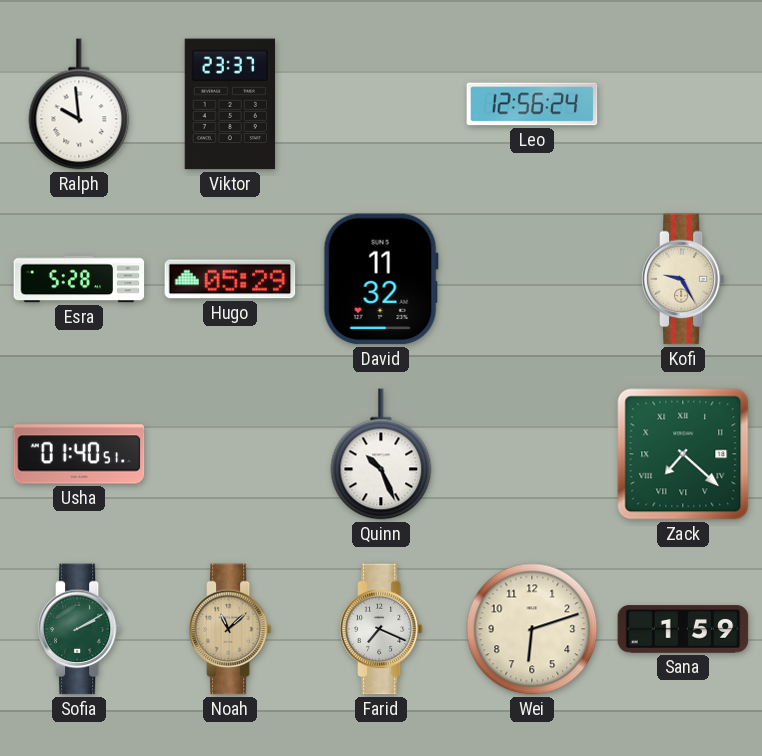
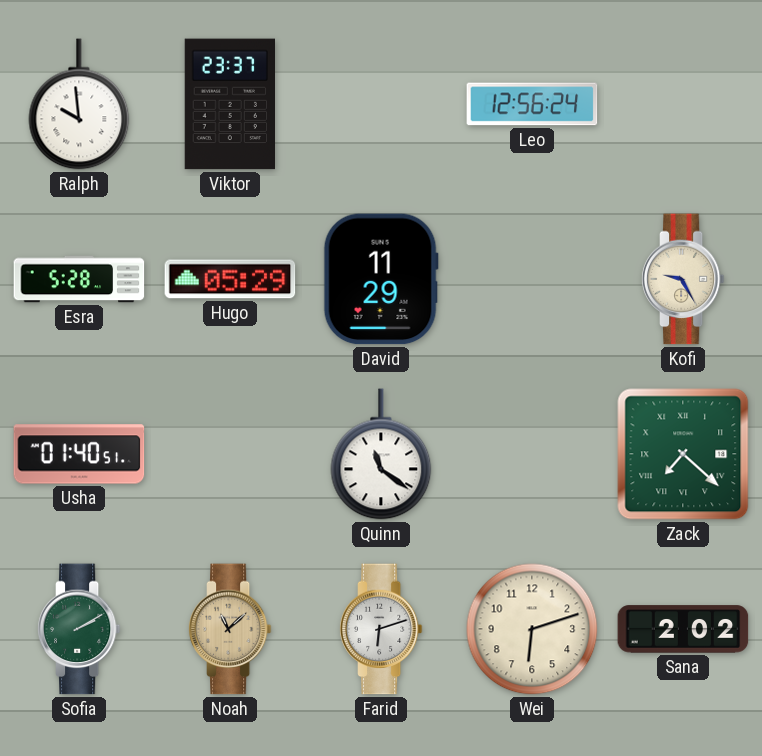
David: 11:32 -> 11:29
Quinn: 10:26 -> 11:21
Farid: 7:19 -> 6:12
Sana: 1:59 -> 2:02
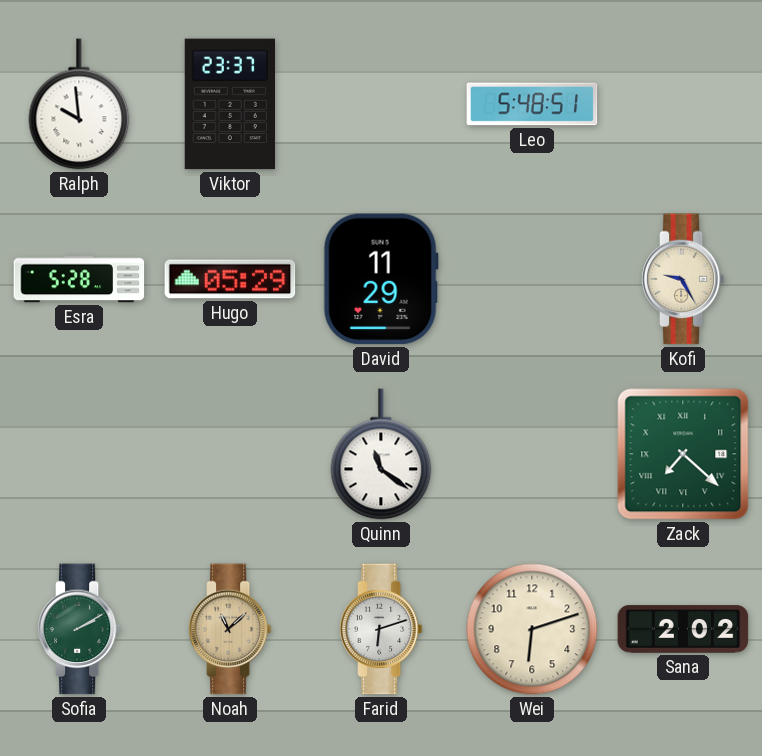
Leo: 12:56 -> 5:48
Usha: 01:40 -> none
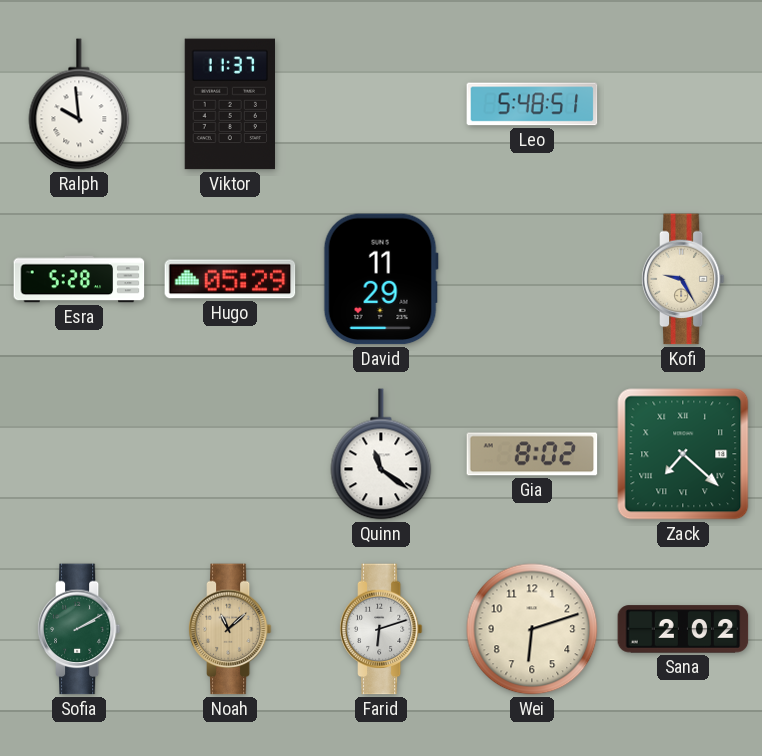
Viktor: 23:37 -> 11:37
Gia: none -> 8:02
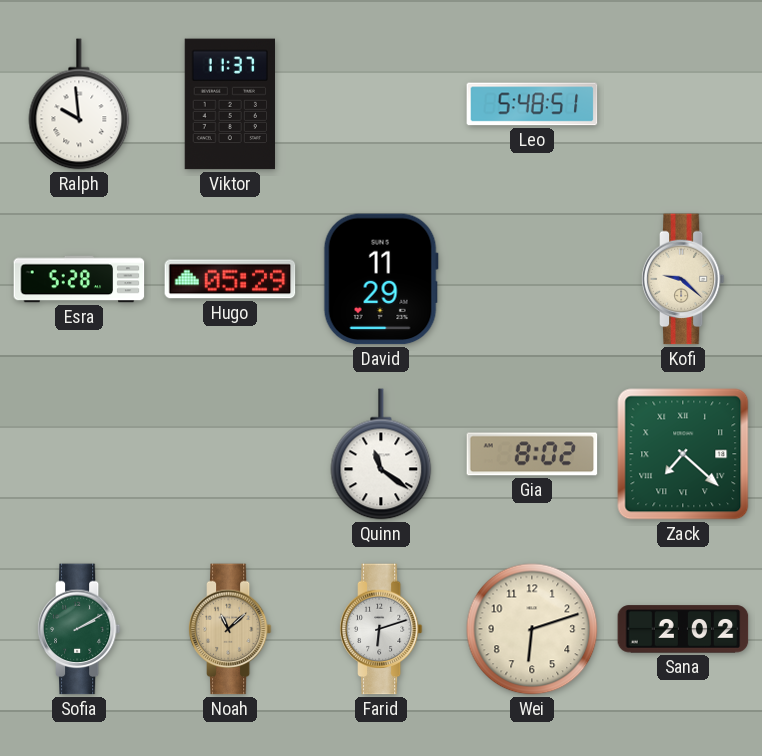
Kofi: 9:25 -> 9:22
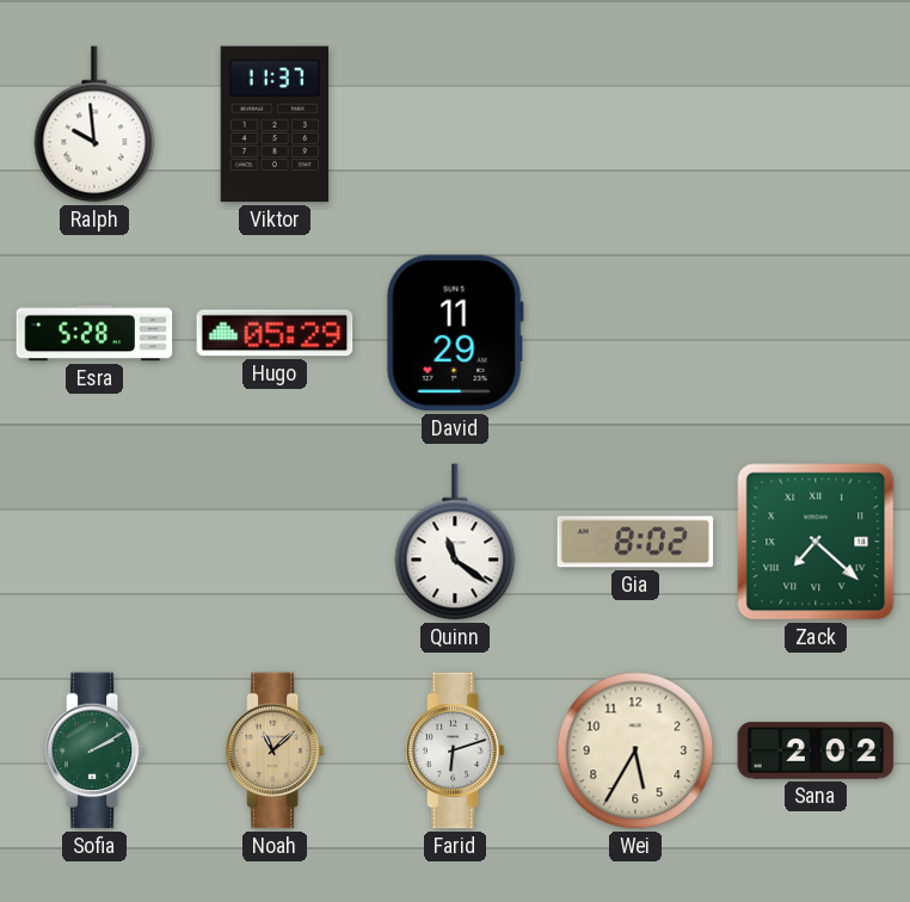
Leo: 5:48 -> none
Kofi: 9:22 -> none
Wei: 6:12 -> 5:35
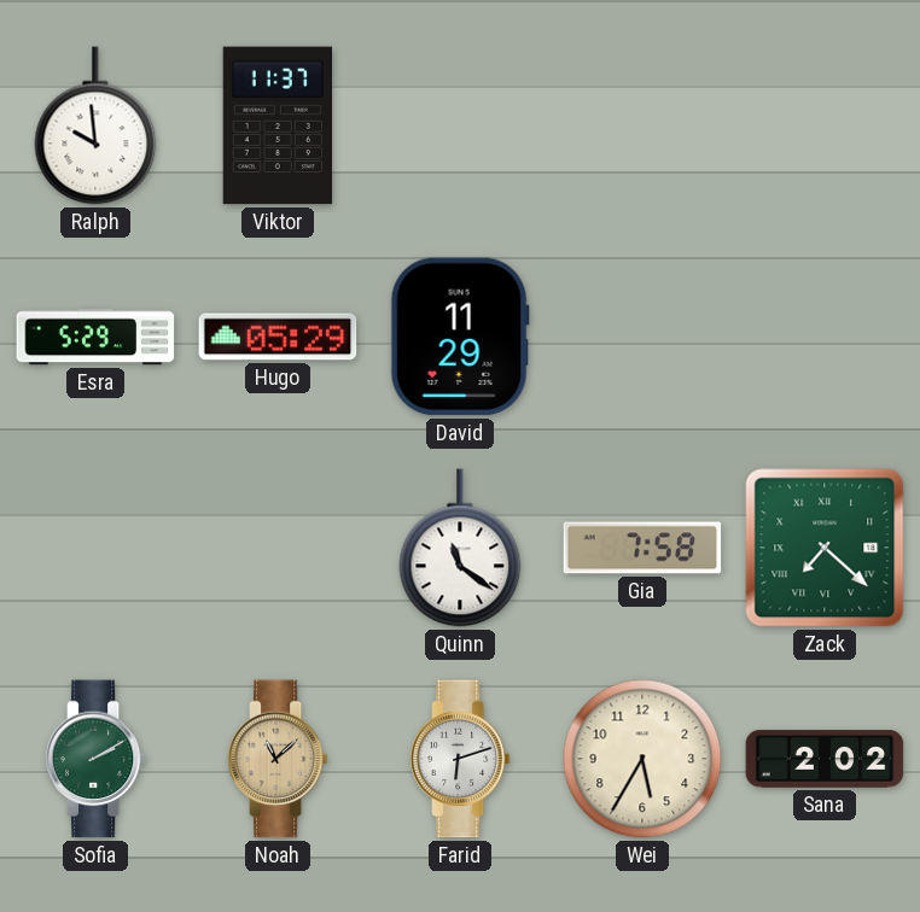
Esra: 5:28 -> 5:29
Gia: 8:02 -> 7:58
